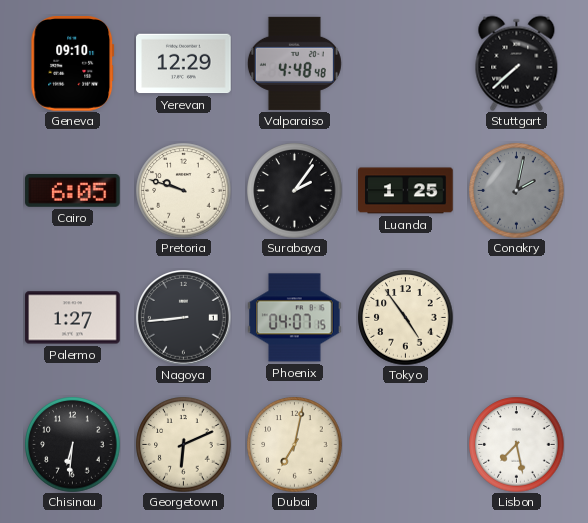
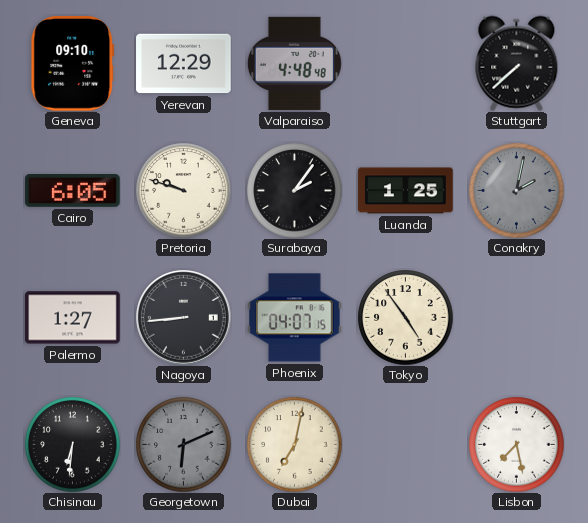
Georgetown dial: cream -> grey
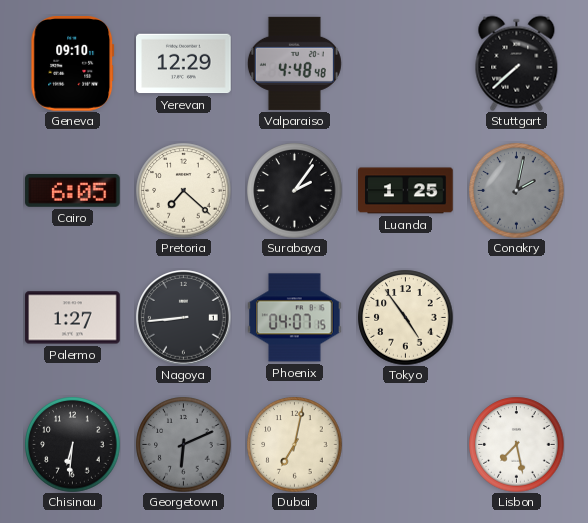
Pretoria: 9:48 -> 7:22
